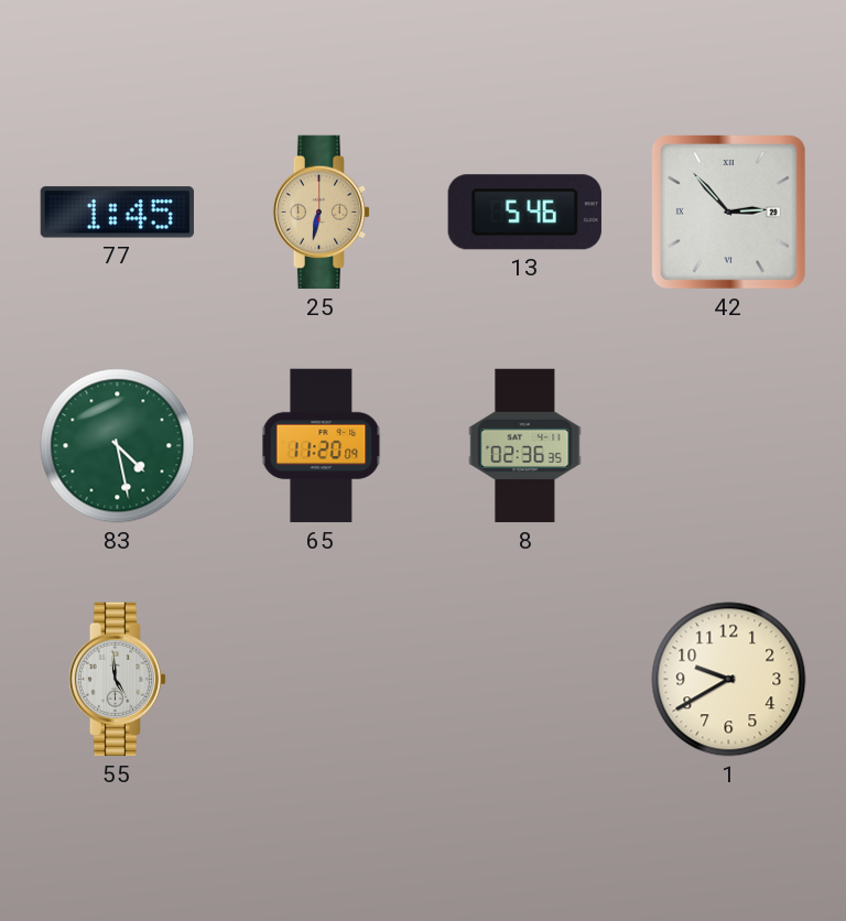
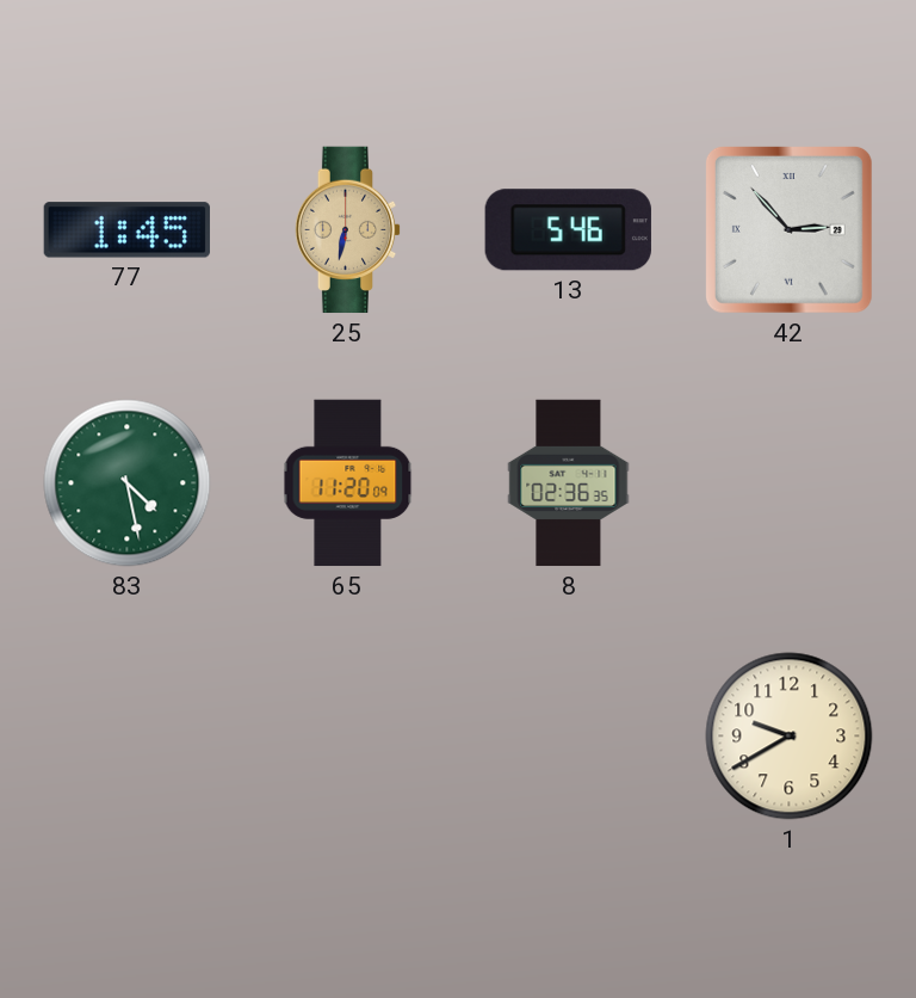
55: 4:59 -> none
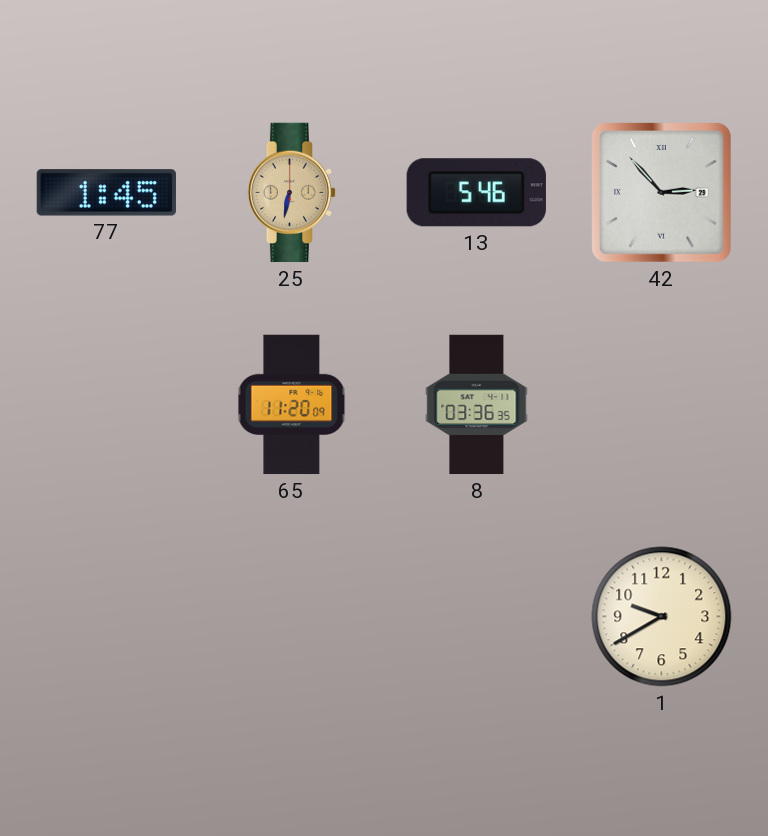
83: 4:28 -> none
8: 02:36 -> 03:36
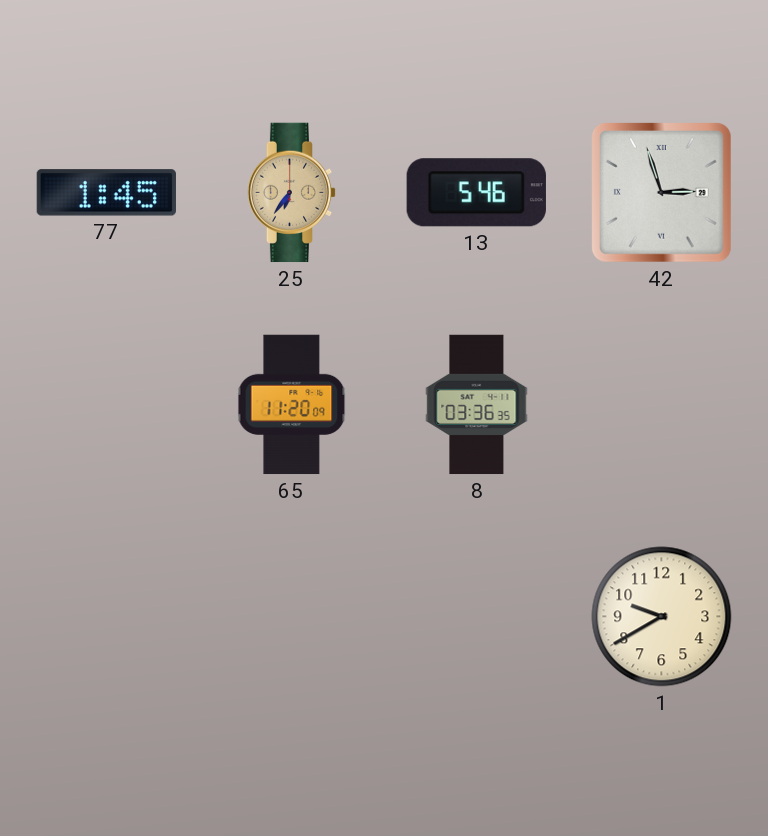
25: 6:32 -> 6:36
42: 2:53 -> 2:57
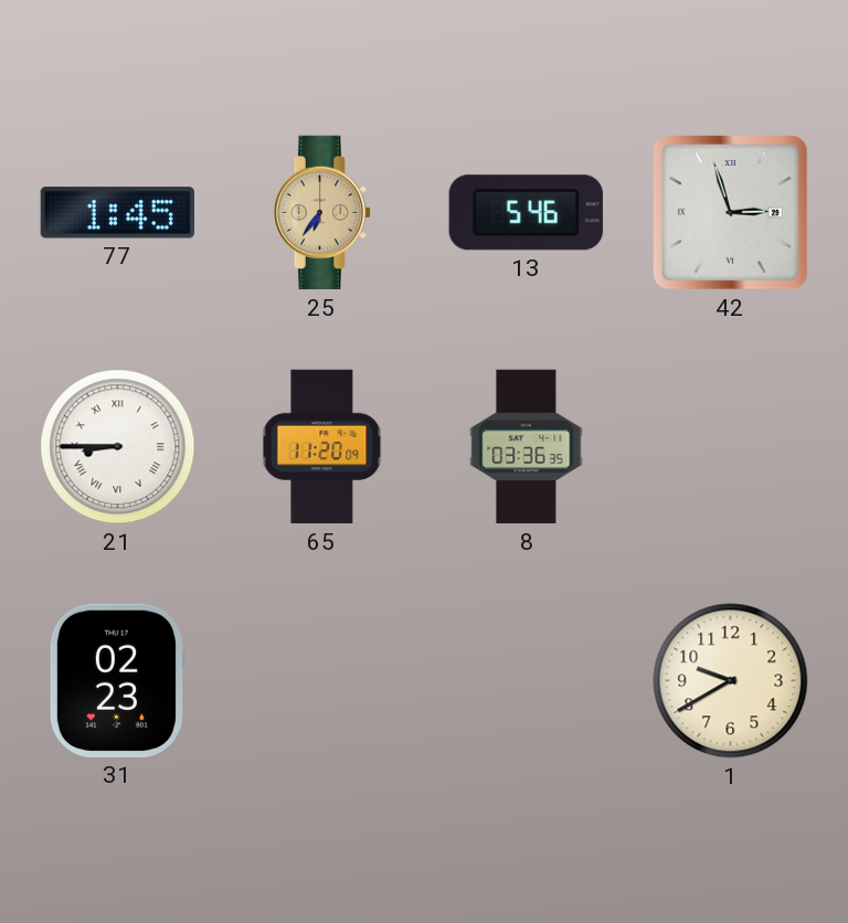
21: none -> 8:45
31: none -> 02:23
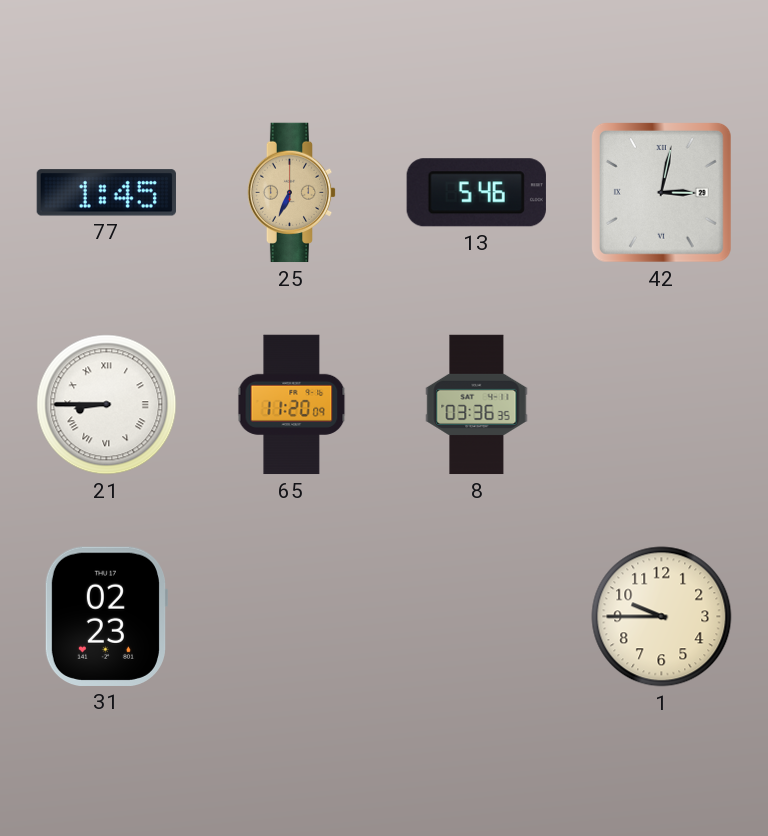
25: 6:36 -> 6:34
42: 2:57 -> 3:02
1: 9:40 -> 9:45
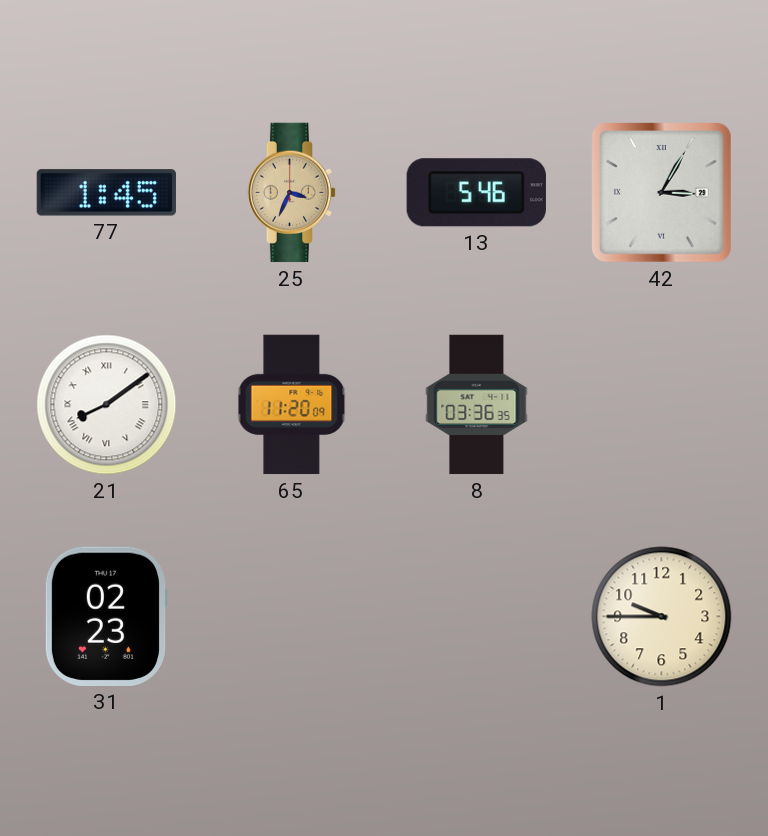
25: 6:34 -> 3:34
42: 3:02 -> 3:05
21: 8:45 -> 8:09
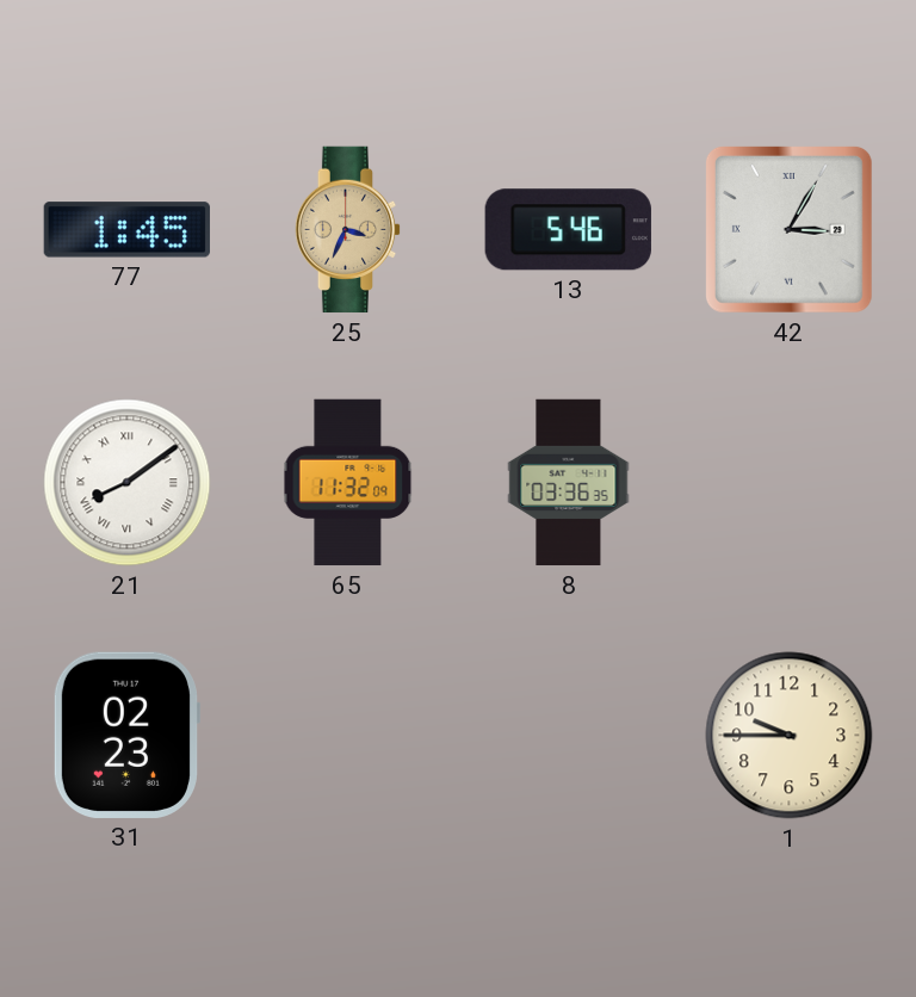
65: 11:20 -> 11:32
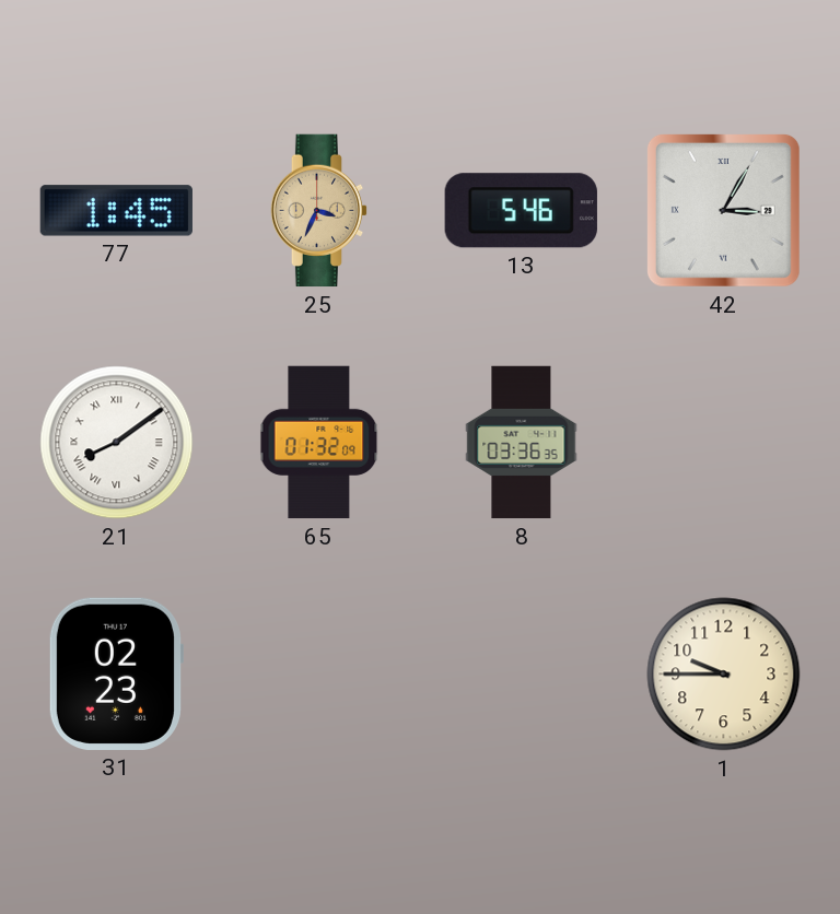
65: 11:32 -> 01:32
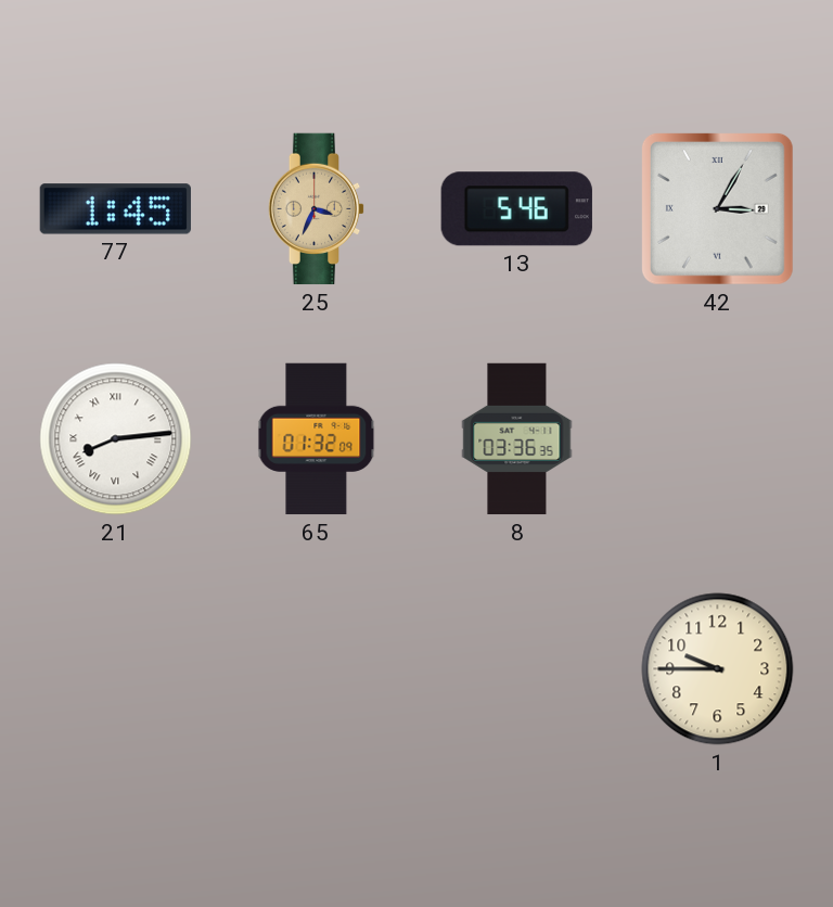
21: 8:09 -> 8:14
31: 02:23 -> none
